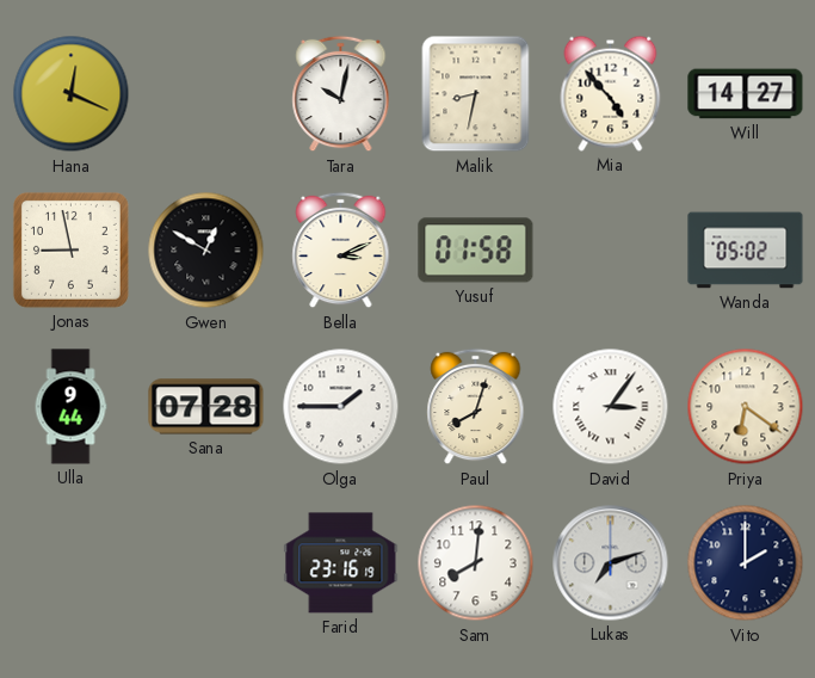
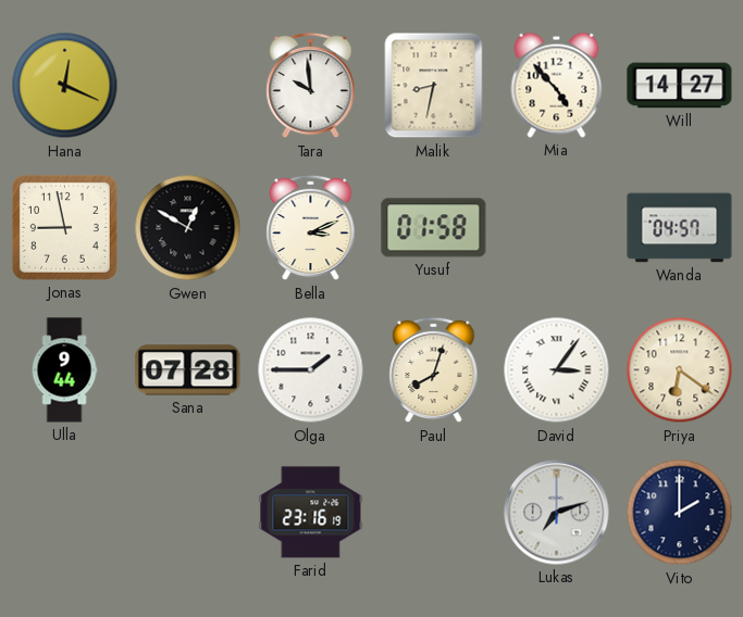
Tara: 10:02 -> 9:59
Wanda: 05:02 -> 04:57
Sam: 8:01 -> none
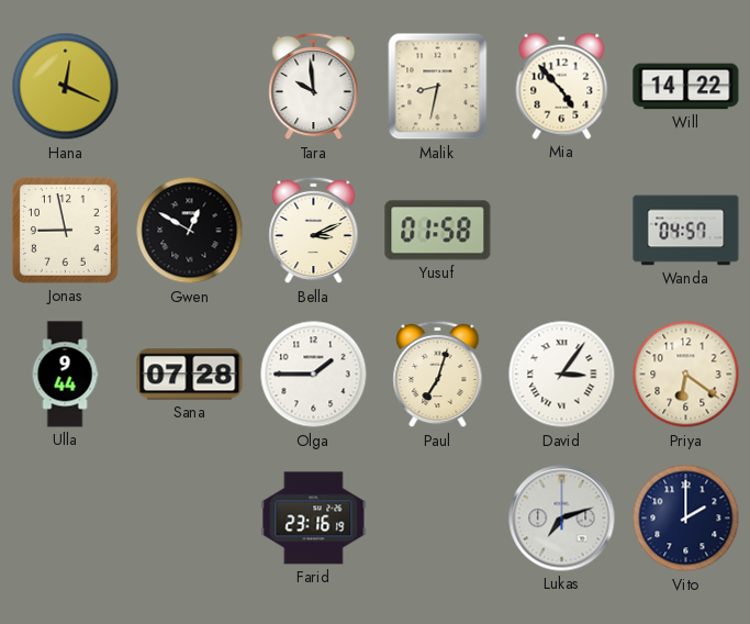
Will: 14:27 -> 14:22
Paul: 8:03 -> 7:03
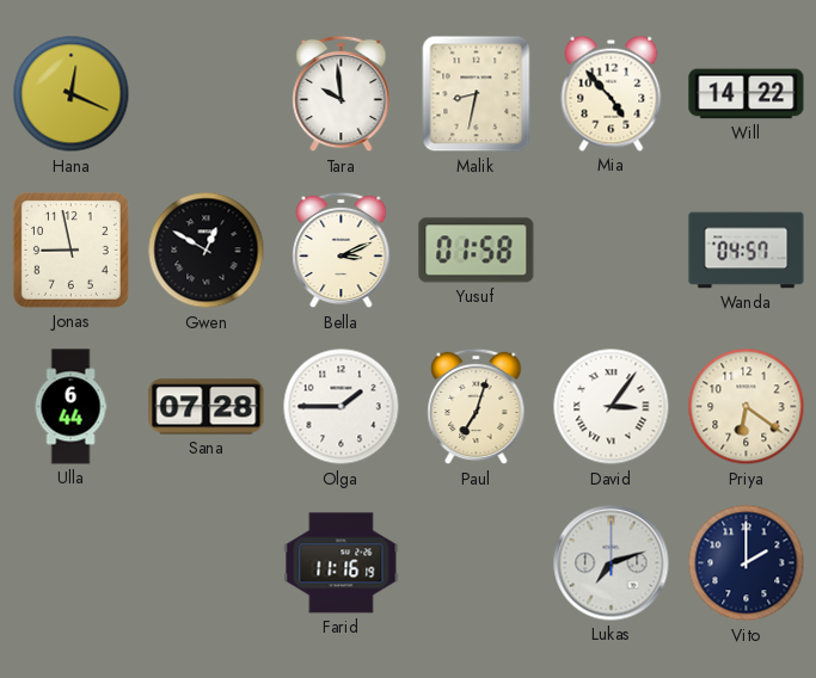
Ulla: 9:44 -> 6:44
Farid: 23:16 -> 11:16
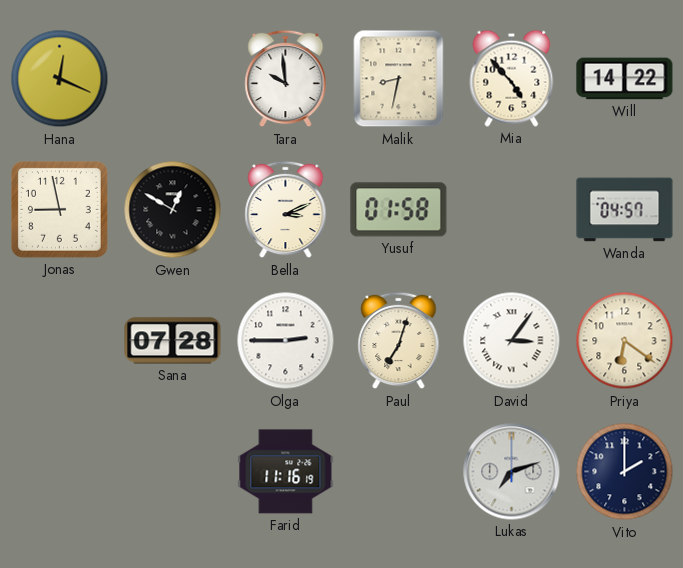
Ulla: 6:44 -> none
Olga: 1:45 -> 2:45
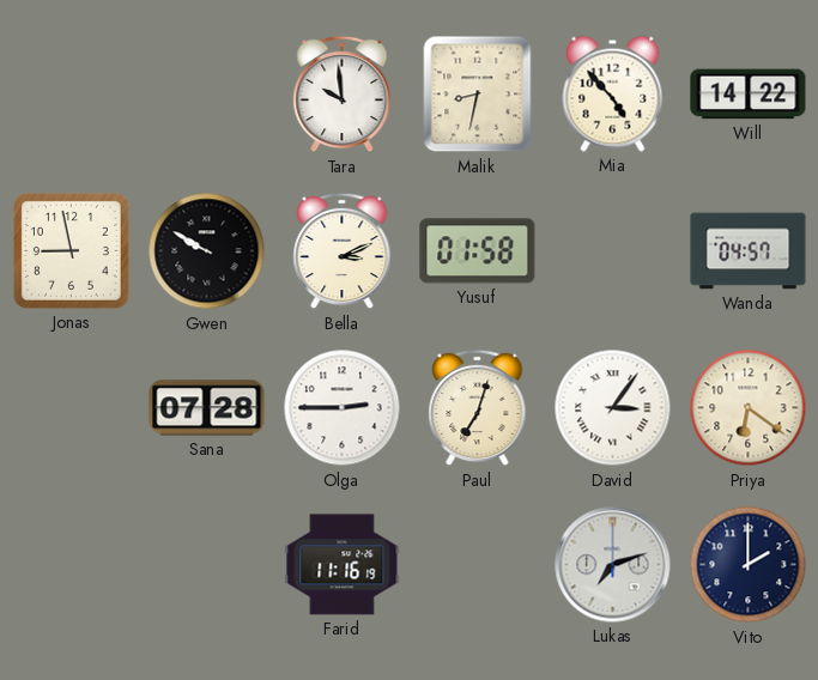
Hana: 12:19 -> none
Gwen: 12:50 -> 9:50
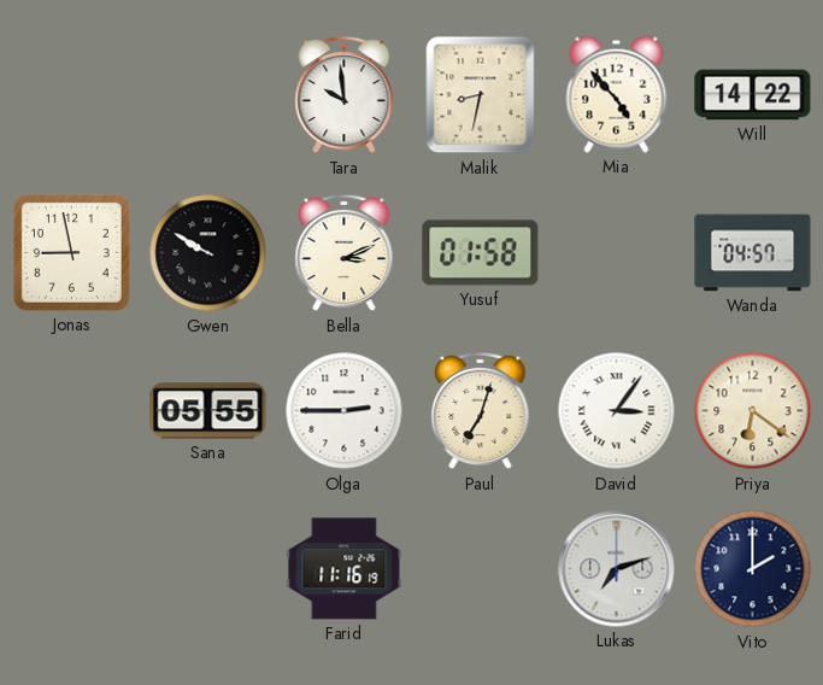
Sana: 07:28 -> 05:55
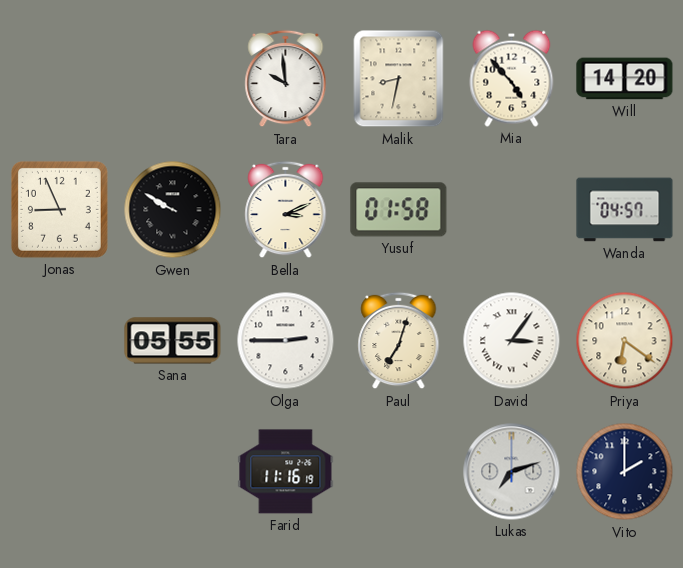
Will: 14:22 -> 14:20
Jonas: 8:58 -> 8:56
